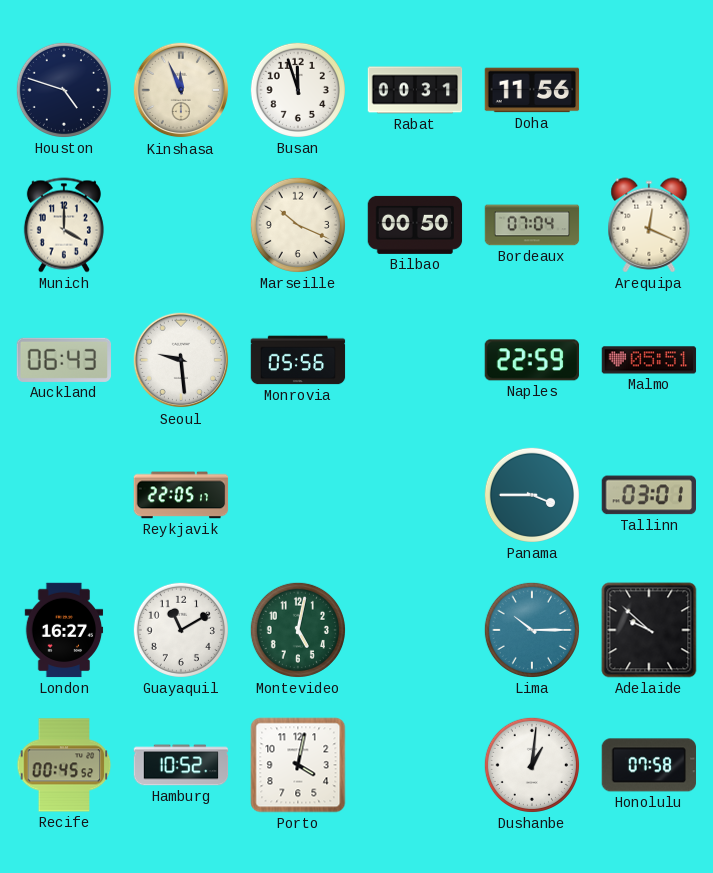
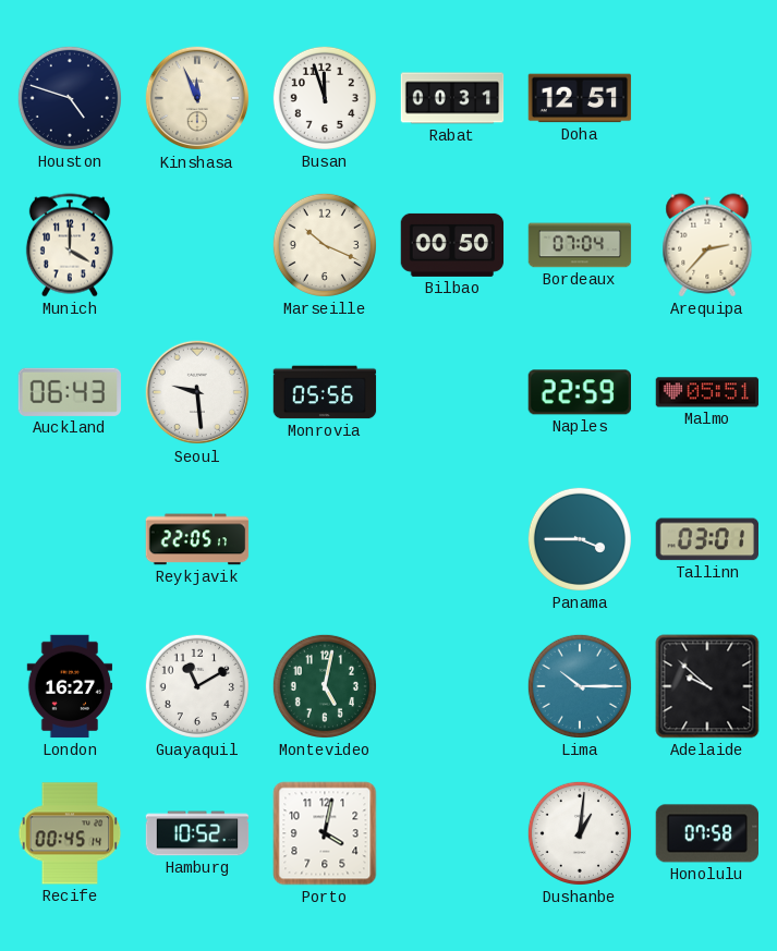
Doha: 11:56 -> 12:51
Arequipa: 12:19 -> 2:37
Recife: 00:45:52 -> 00:45:14
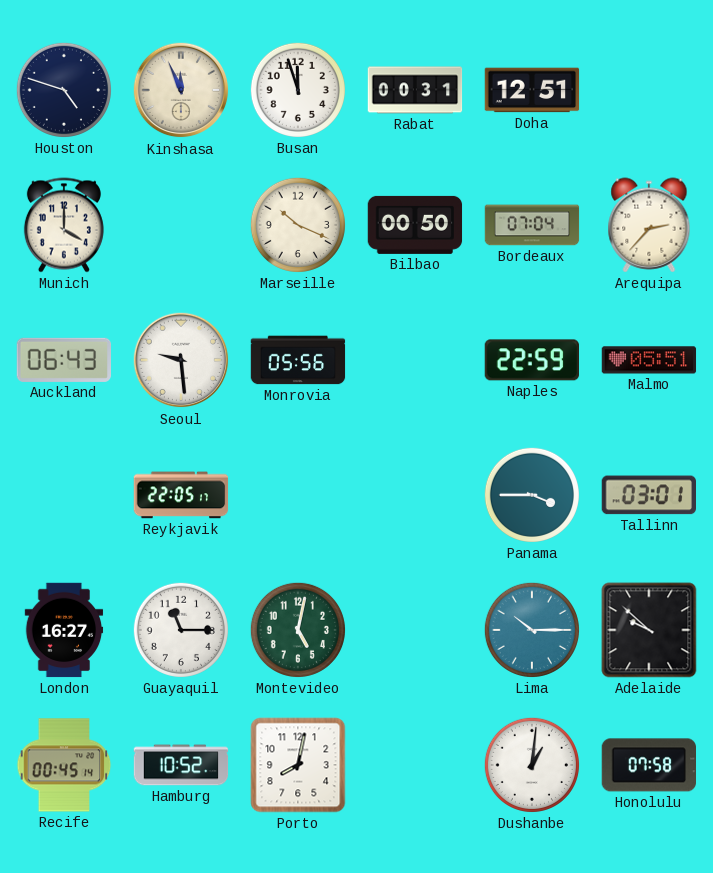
Guayaquil: 11:10 -> 11:15
Porto: 4:02 -> 8:02
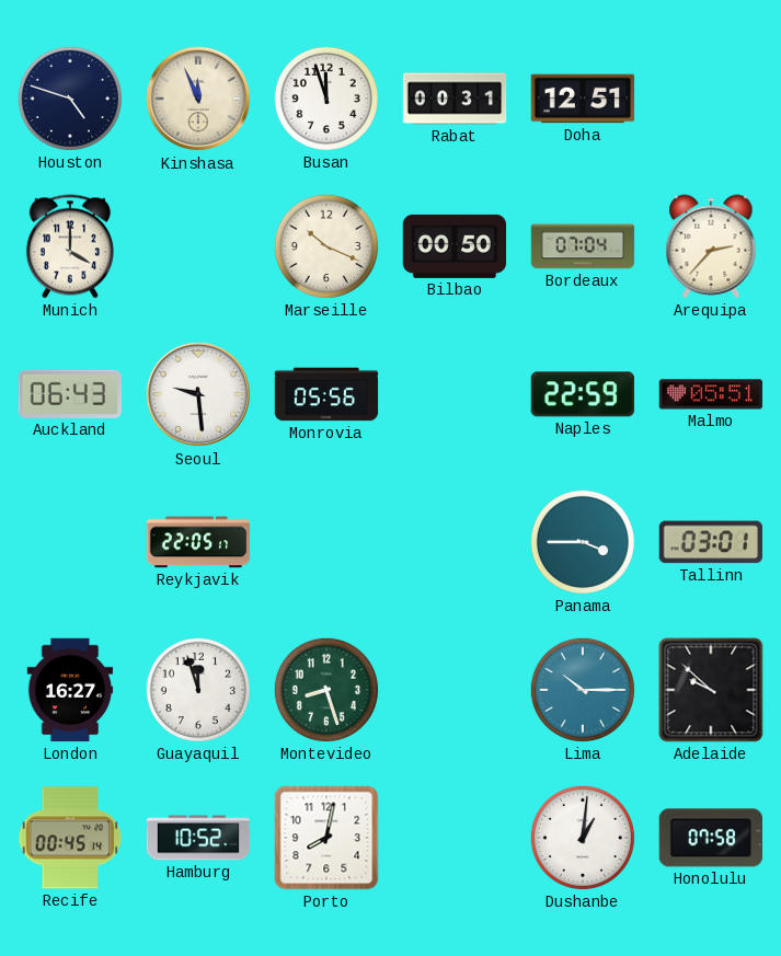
Guayaquil: 11:15 -> 11:57
Montevideo: 5:02 -> 8:27
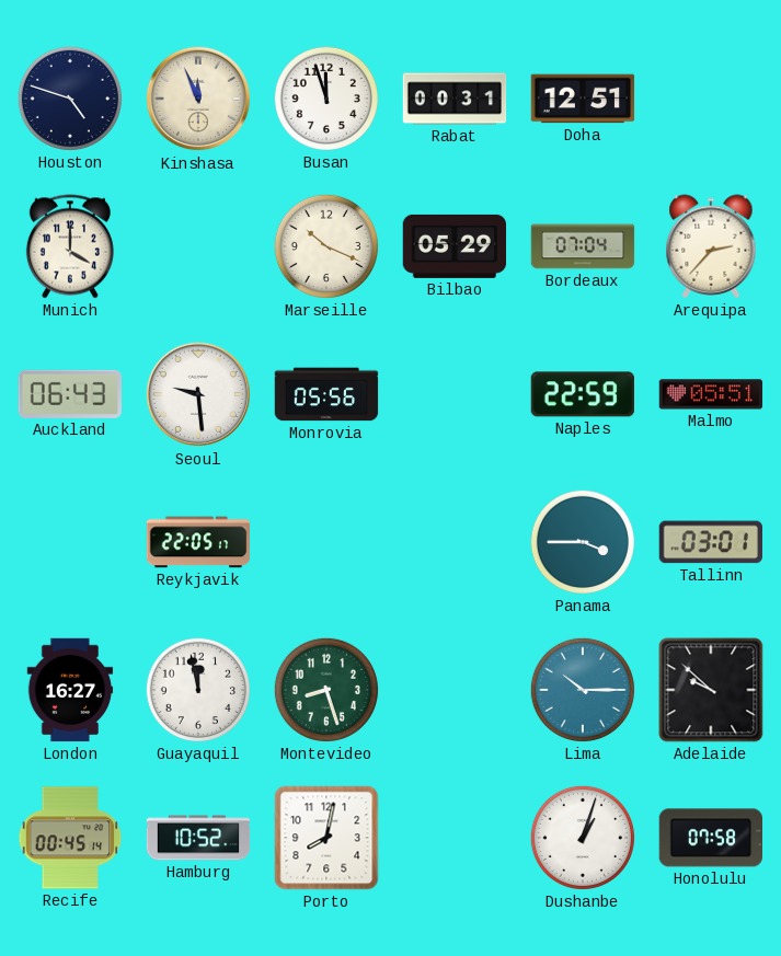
Bilbao: 00:50 -> 05:29
Guayaquil: 11:57 -> 11:58
Dushanbe: 1:01 -> 1:03
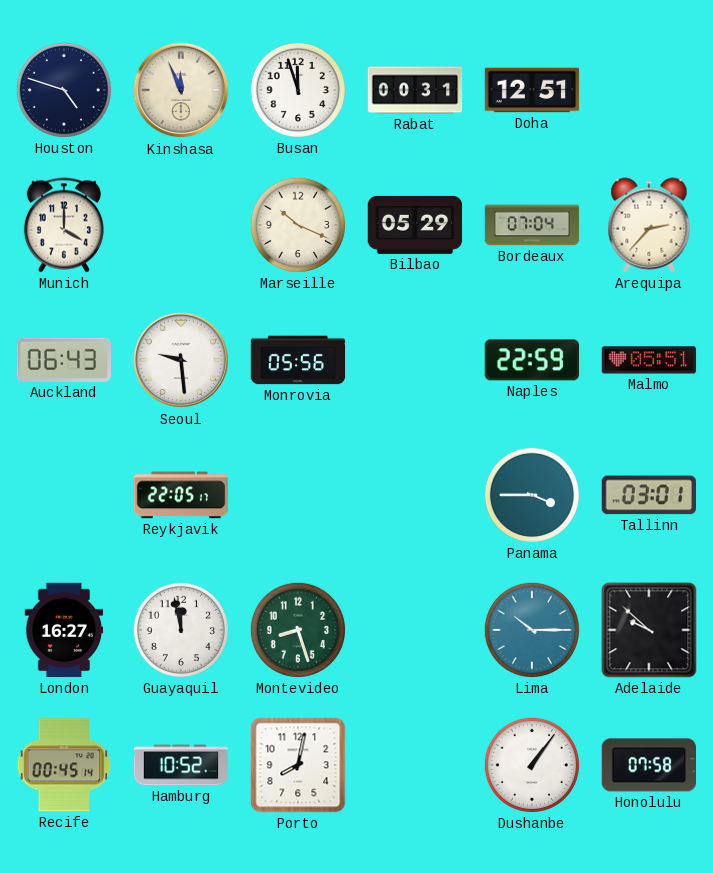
Dushanbe: 1:03 -> 1:06
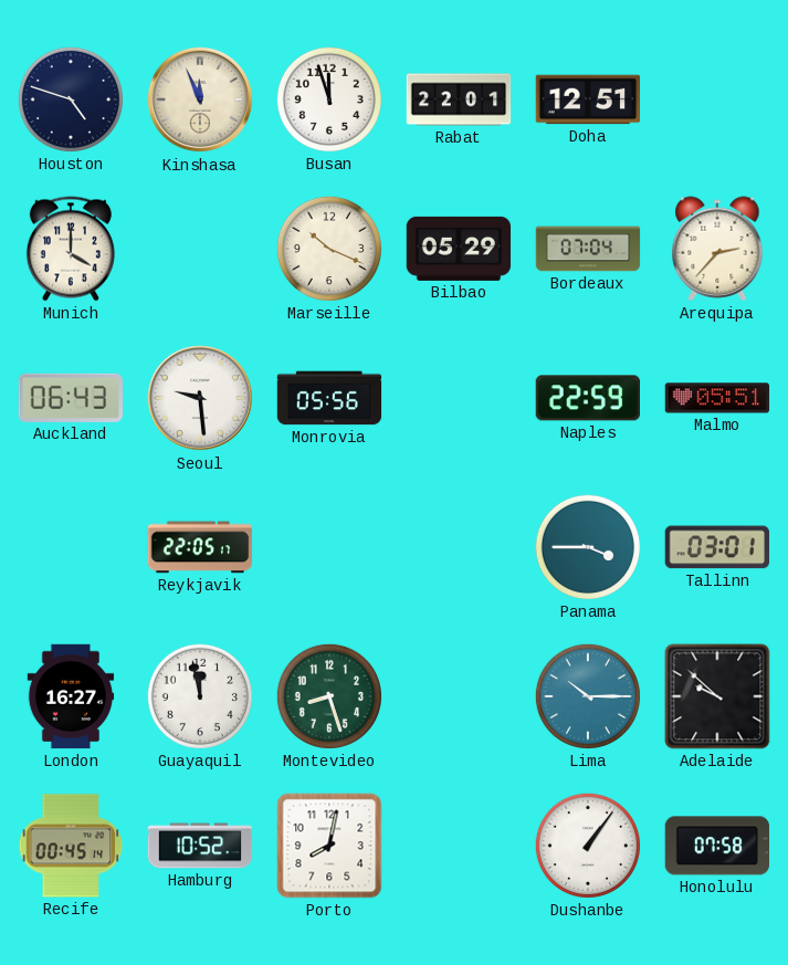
Rabat: 00:31 -> 22:01
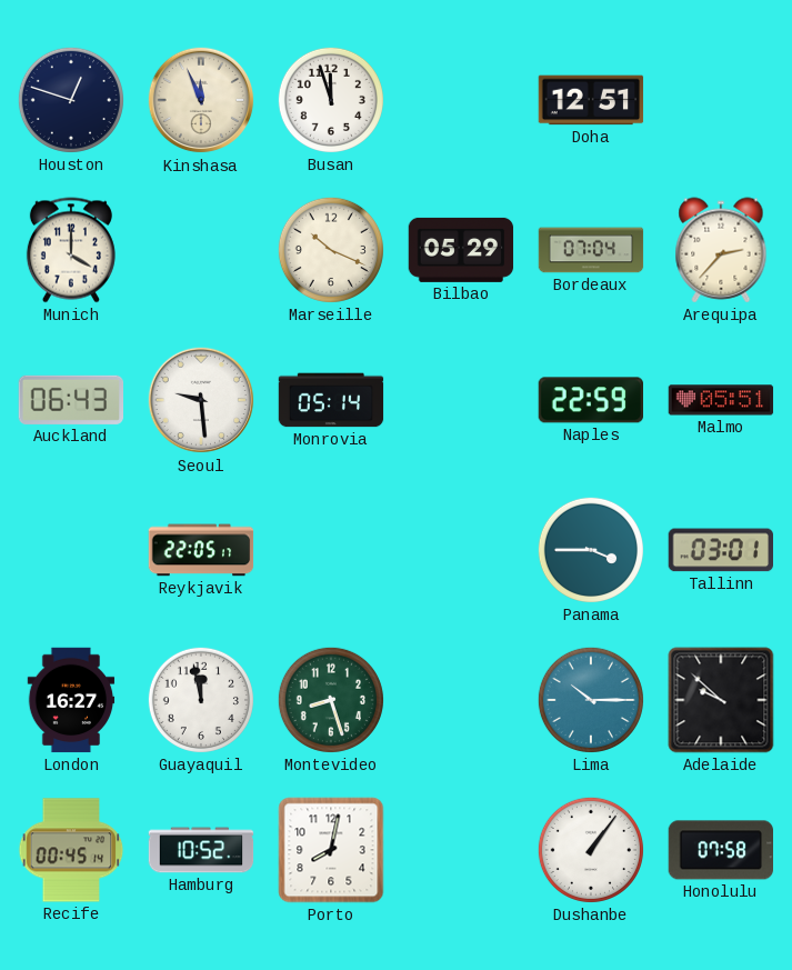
Houston: 4:48 -> 12:48
Rabat: 22:01 -> none
Monrovia: 05:56 -> 05:14
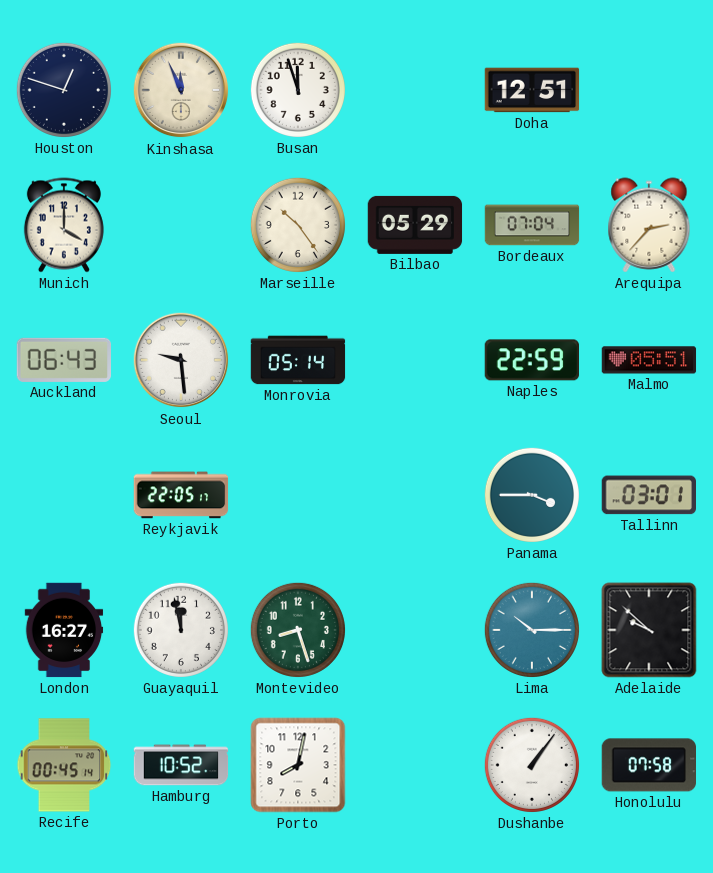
Marseille: 10:19 -> 10:24
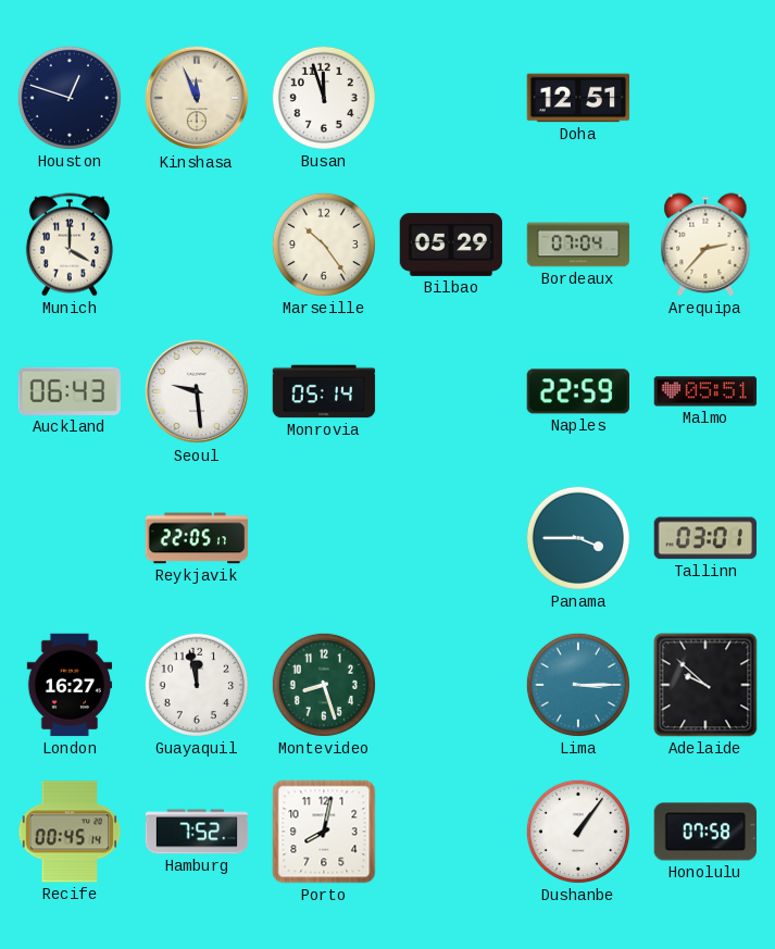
Lima: 10:15 -> 3:15
Hamburg: 10:52 -> 7:52
